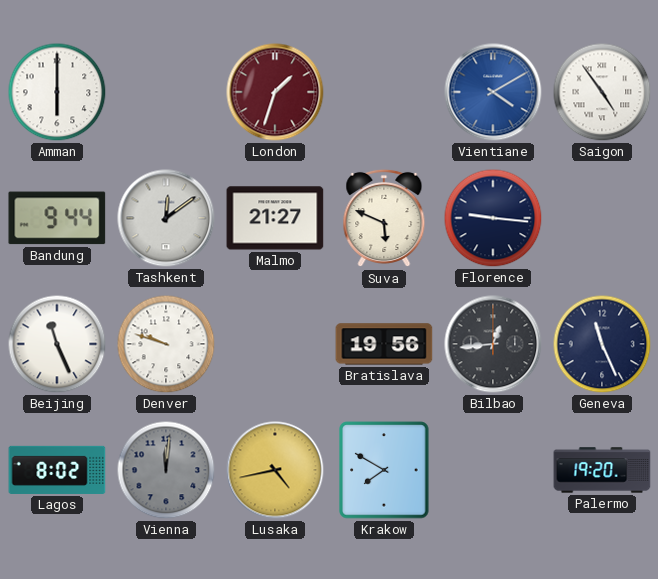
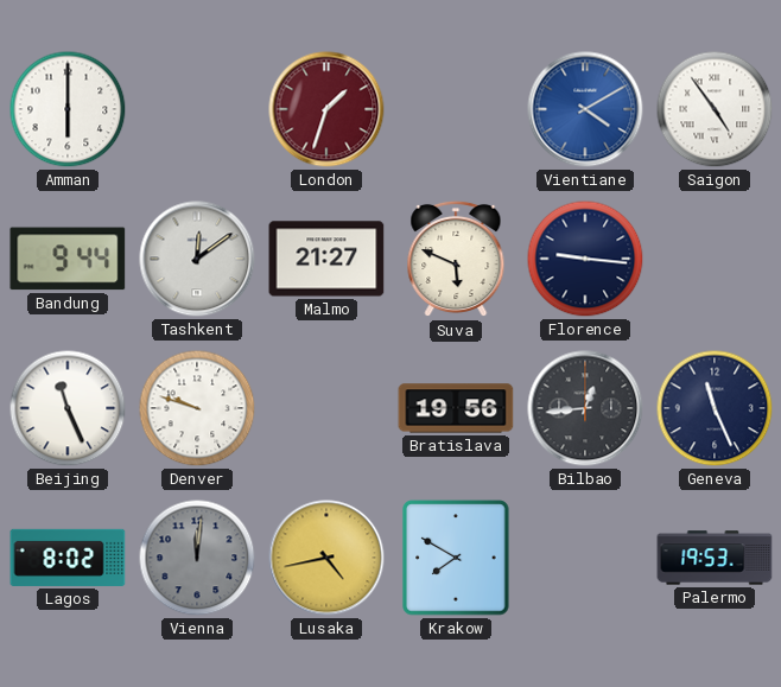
Palermo: 19:20 -> 19:53
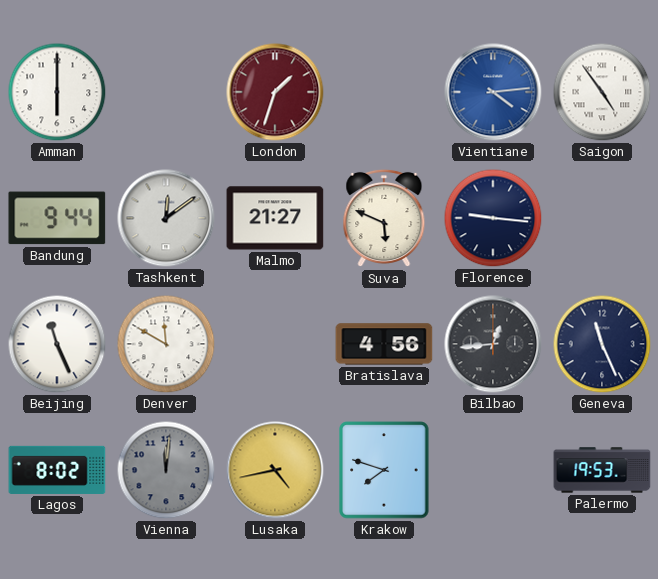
Vientiane: 4:10 -> 4:14
Denver: 9:48 -> 11:50
Bratislava: 19:56 -> 4:56
Krakow: 7:50 -> 7:48
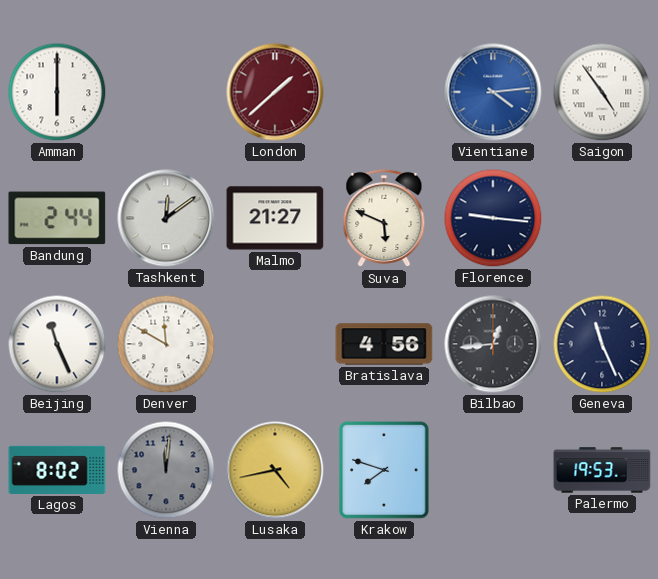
London: 1:33 -> 1:38
Bandung: 9:44 -> 2:44
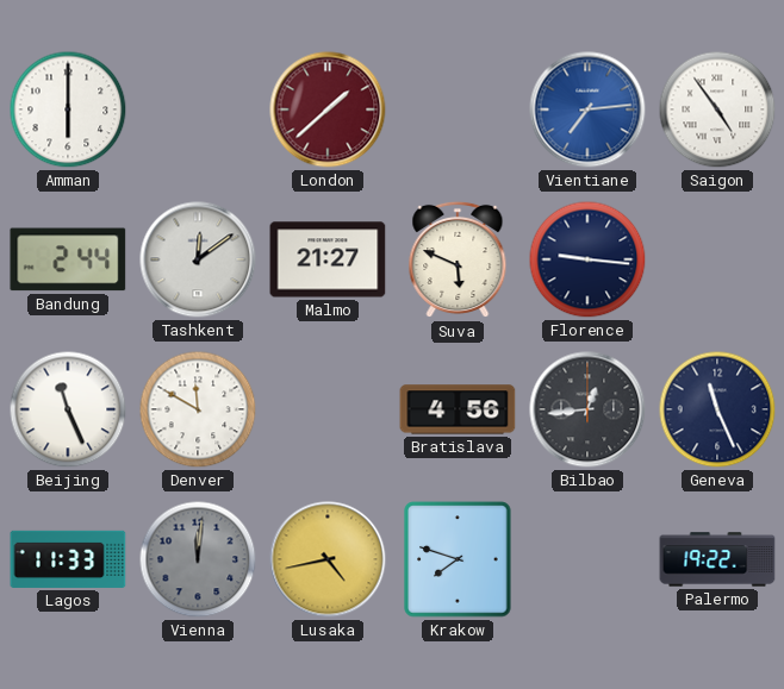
Vientiane: 4:14 -> 7:14
Lagos: 8:02 -> 11:33
Palermo: 19:53 -> 19:22
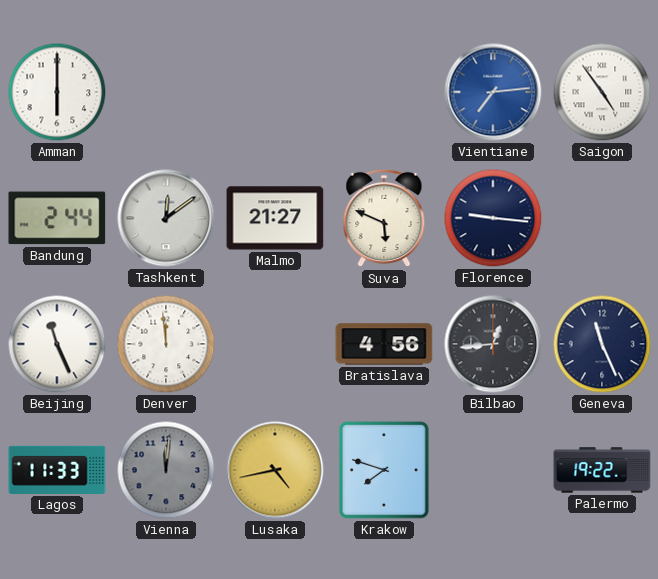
London: 1:38 -> none
Denver: 11:50 -> 11:59
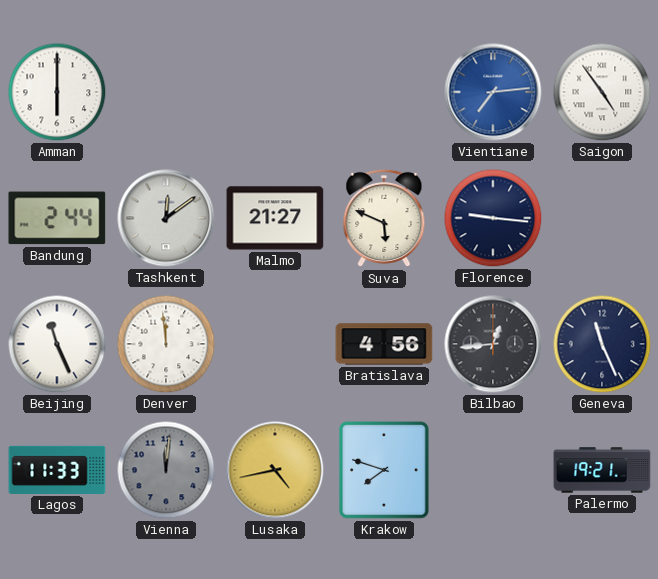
Palermo: 19:22 -> 19:21
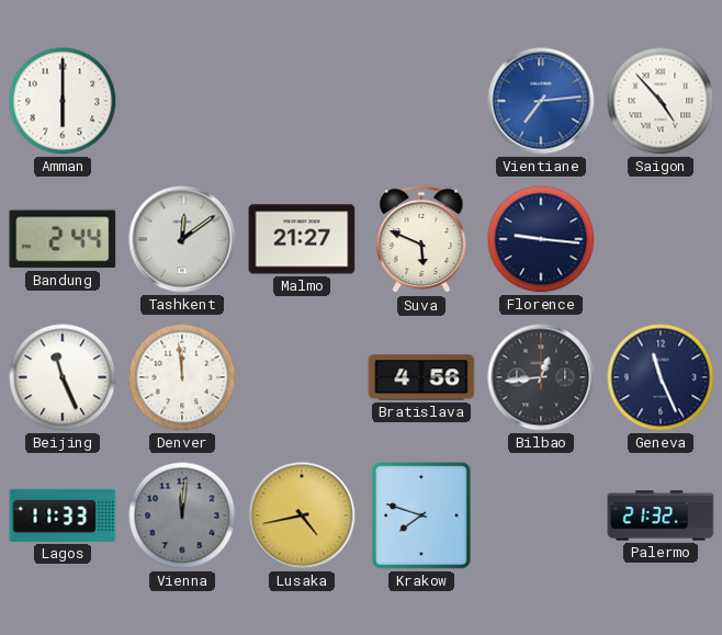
Saigon: 4:54 -> 4:53
Palermo: 19:21 -> 21:32
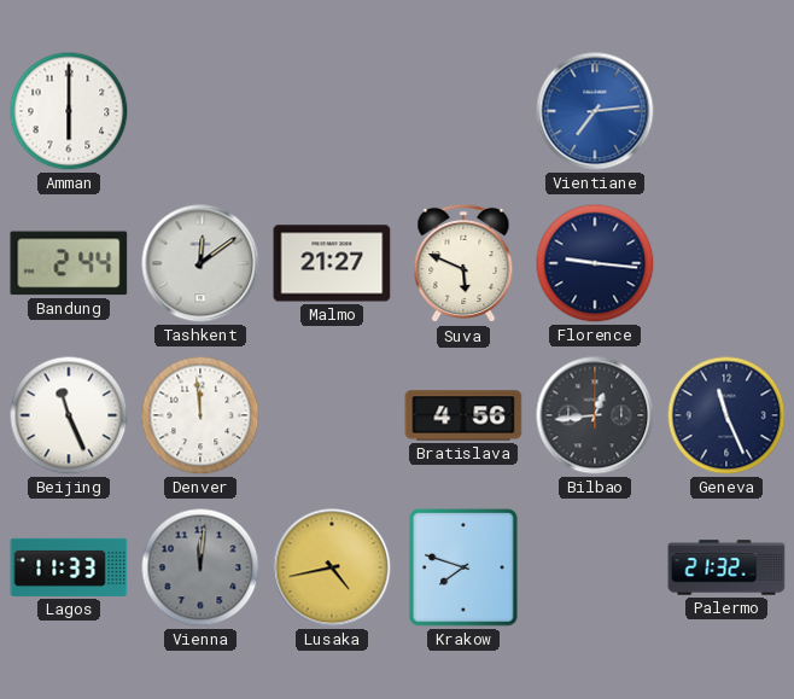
Saigon: 4:53 -> none
